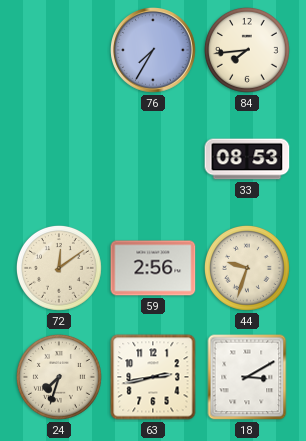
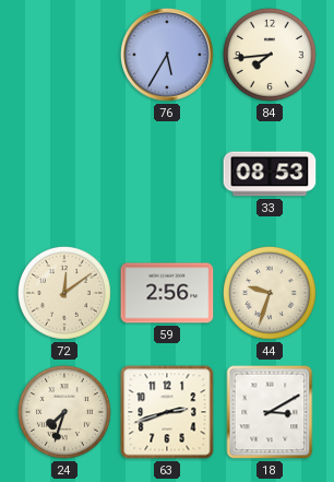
76: 7:35 -> 5:35
63: 2:43 -> 2:42
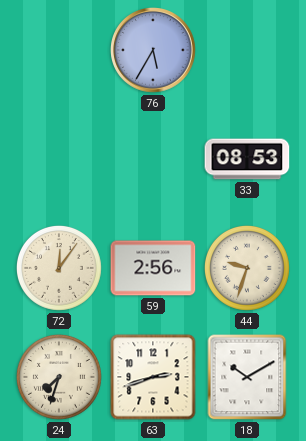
84: 7:44 -> none
72: 12:09 -> 12:06
18: 3:10 -> 10:10
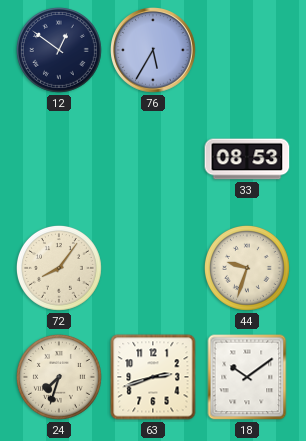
12: none -> 12:51
72: 12:06 -> 8:06
59: 2:56 -> none
18: 10:10 -> 10:09
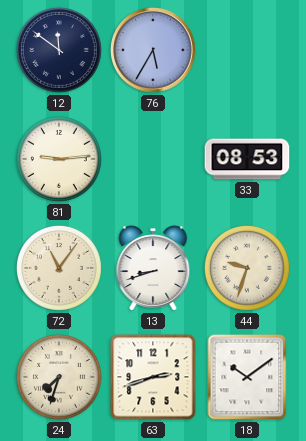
12: 12:51 -> 11:51
81: none -> 9:14
72: 8:06 -> 11:06
13: none -> 8:42
